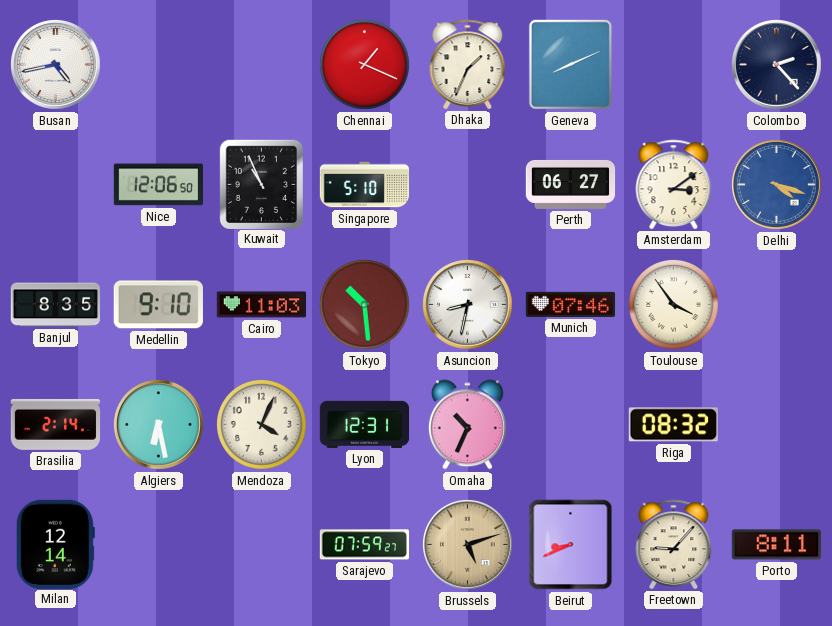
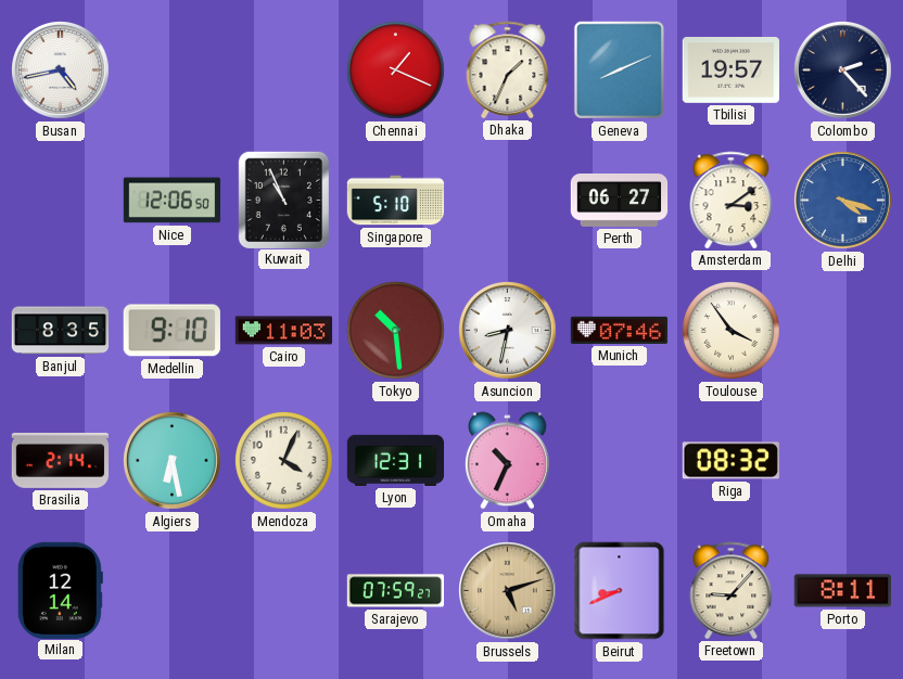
Tbilisi: none -> 19:57
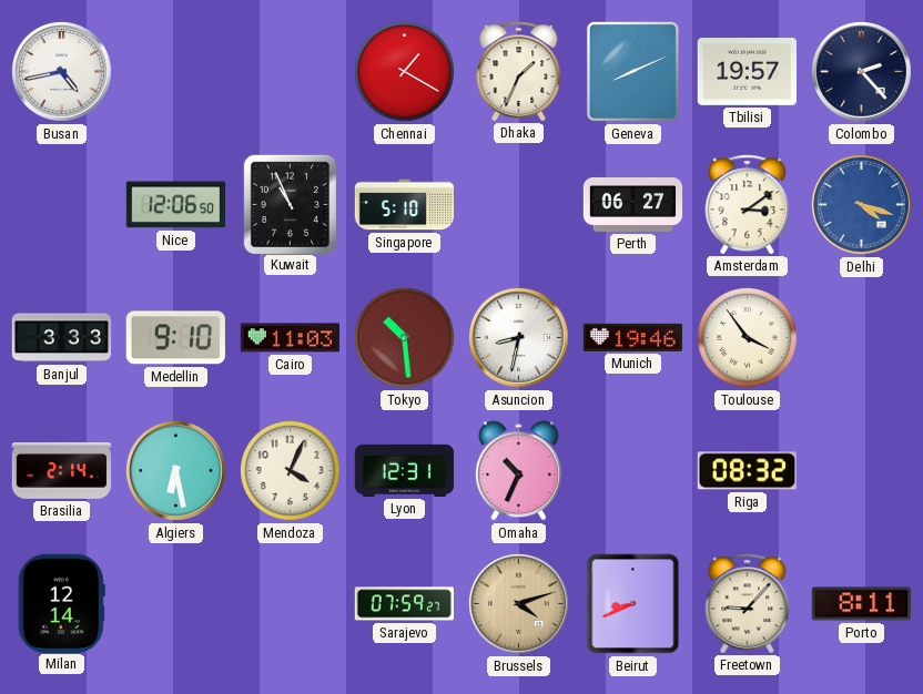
Chennai: 1:19 -> 1:20
Banjul: 8:35 -> 3:33
Munich: 07:46 -> 19:46
Brussels: 5:12 -> 4:12
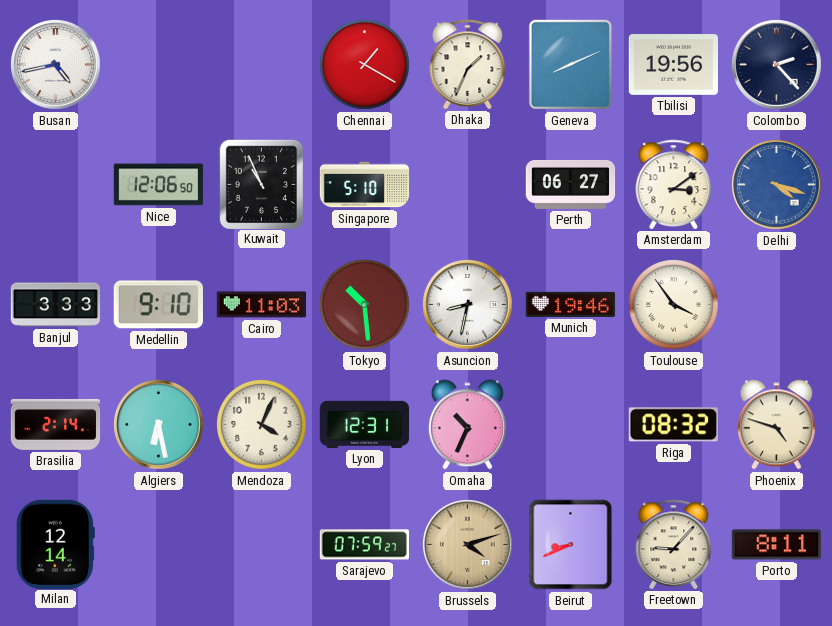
Tbilisi: 19:57 -> 19:56
Phoenix: none -> 4:48
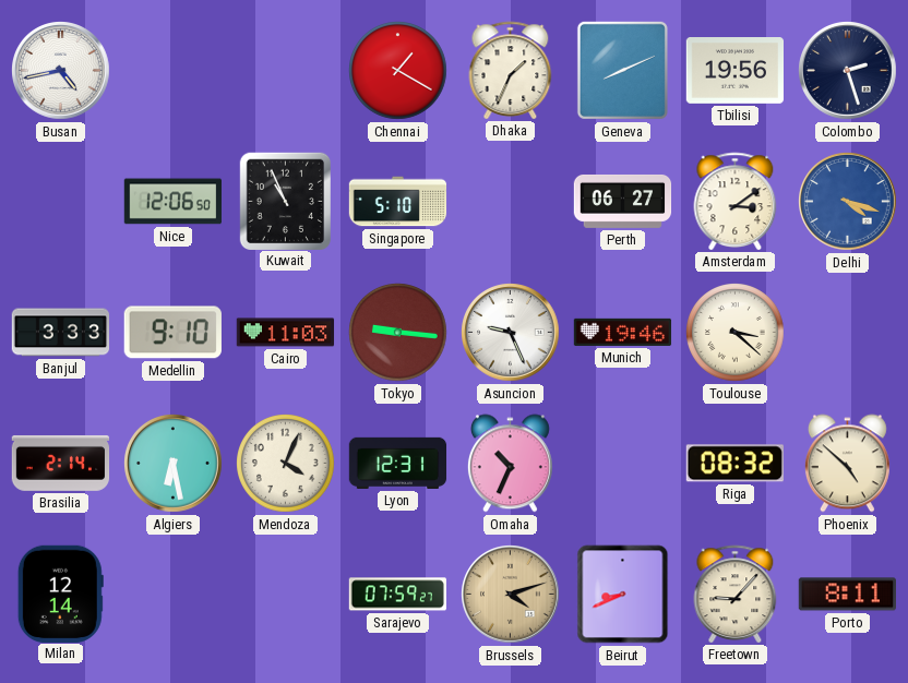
Colombo: 2:23 -> 2:27
Tokyo: 10:29 -> 9:16
Asuncion: 8:32 -> 9:26
Toulouse: 3:54 -> 3:22
Phoenix: 4:48 -> 4:52
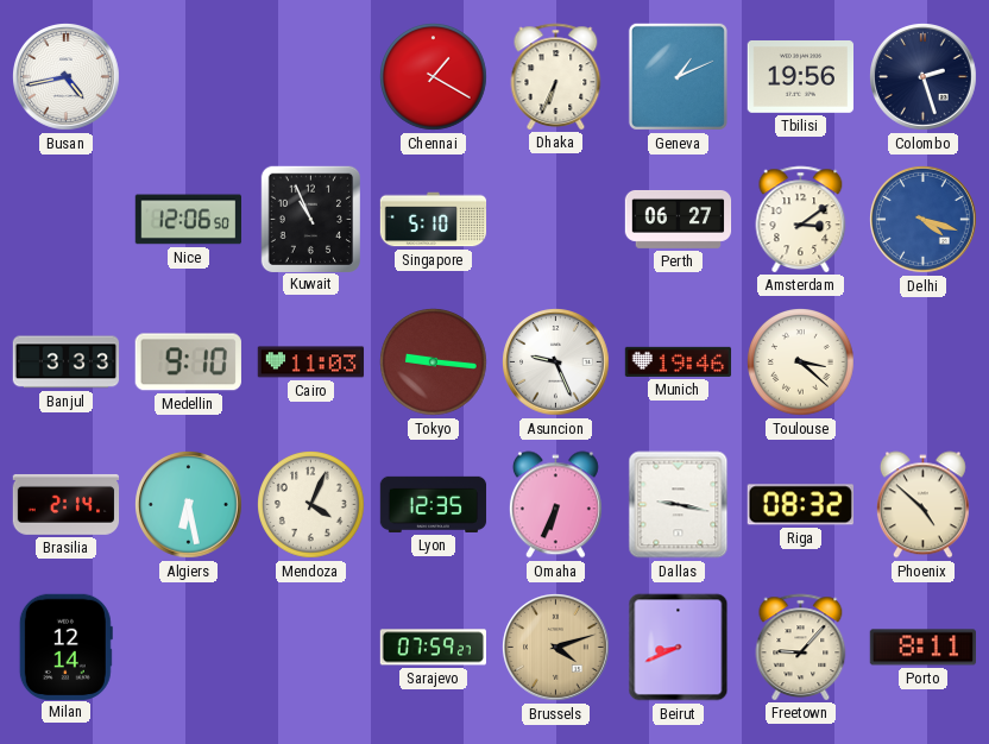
Dhaka: 1:34 -> 6:34
Geneva: 8:11 -> 1:11
Lyon: 12:31 -> 12:35
Omaha: 10:34 -> 6:34
Dallas: none -> 9:17
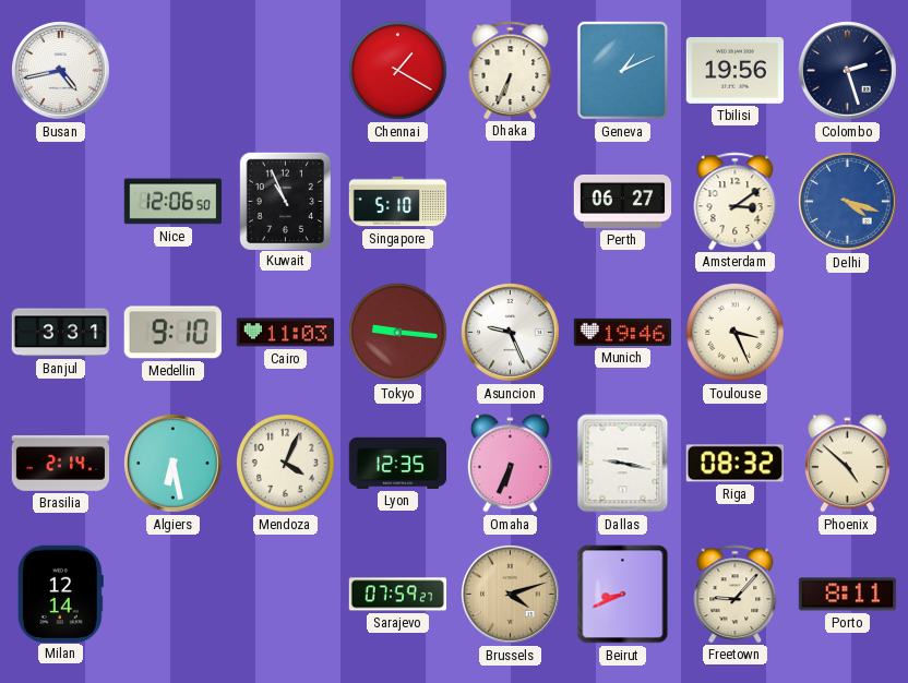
Banjul: 3:33 -> 3:31
Toulouse: 3:22 -> 3:26
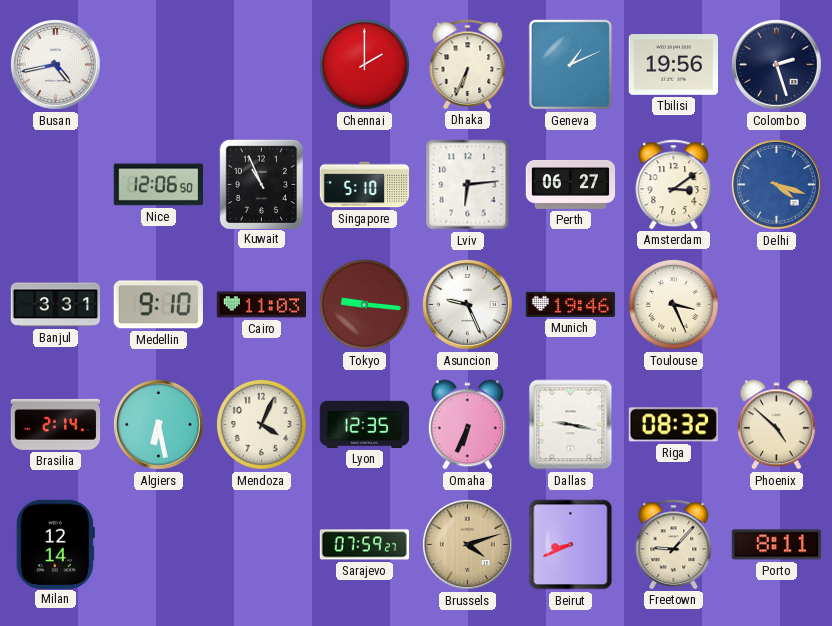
Chennai: 1:20 -> 2:00
Lviv: none -> 6:14
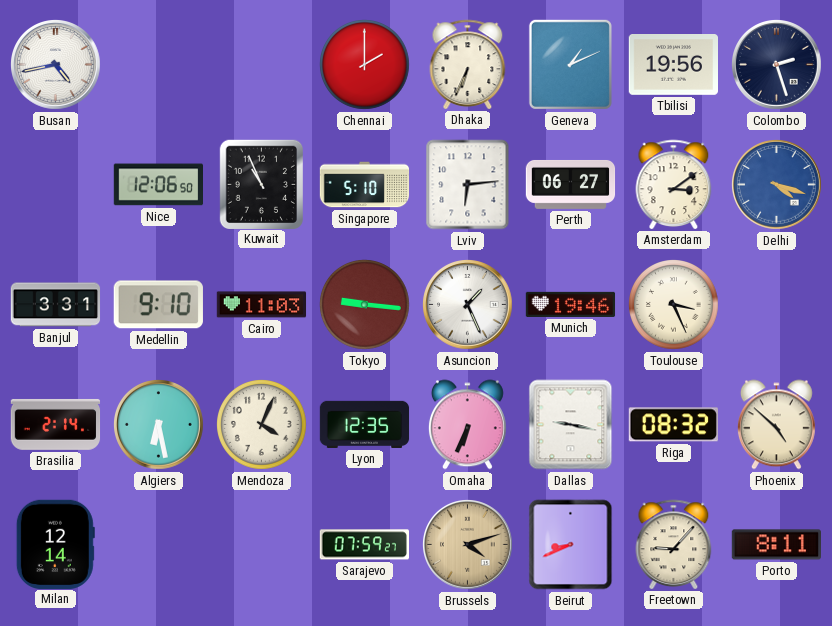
Asuncion: 9:26 -> 1:26
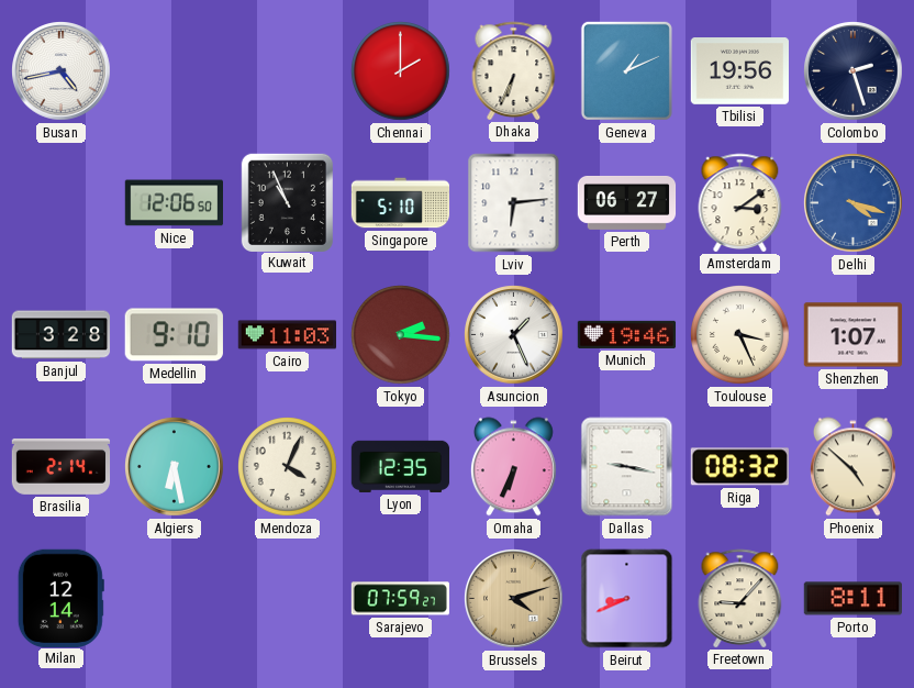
Banjul: 3:31 -> 3:28
Tokyo: 9:16 -> 2:16
Shenzhen: none -> 1:07
